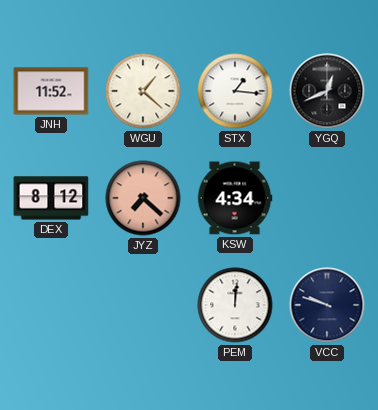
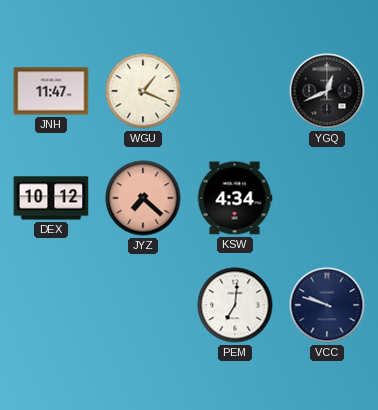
JNH: 11:52 -> 11:47
WGU: 1:22 -> 1:19
STX: 1:16 -> none
DEX: 8:12 -> 10:12
PEM: 12:01 -> 7:01
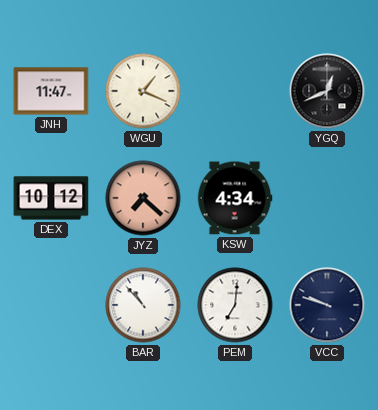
BAR: none -> 10:53
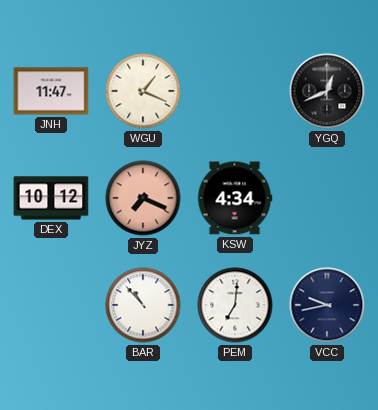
JYZ: 7:22 -> 7:19
VCC: 9:48 -> 9:43
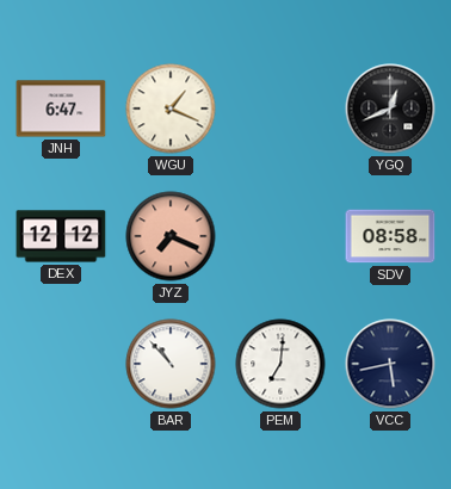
JNH: 11:47 -> 6:47
DEX: 10:12 -> 12:12
KSW: 4:34 -> none
SDV: none -> 08:58
VCC: 9:43 -> 5:43
